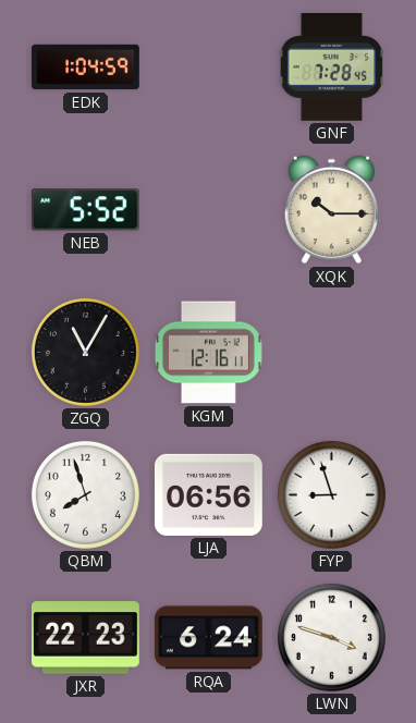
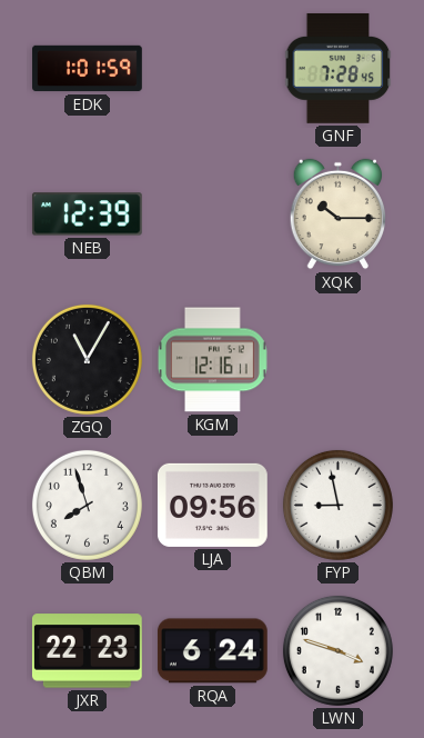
EDK: 1:04 -> 1:01
NEB: 5:52 -> 12:39
LJA: 06:56 -> 09:56
FYP: 8:57 -> 8:58
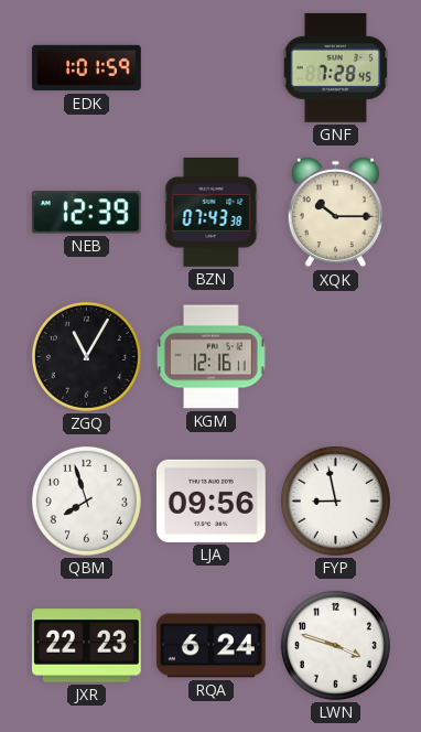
BZN: none -> 07:43
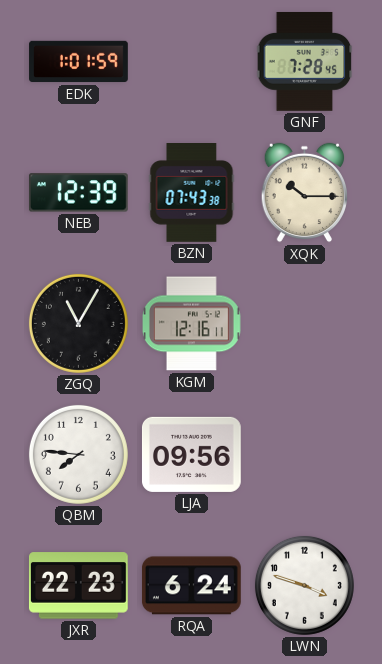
QBM: 7:57 -> 7:46
FYP: 8:58 -> none
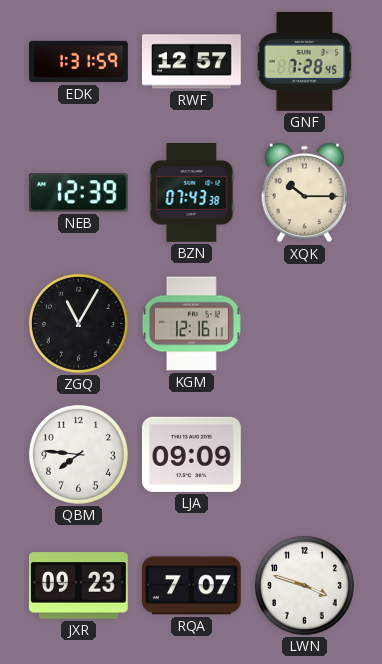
EDK: 1:01 -> 1:31
RWF: none -> 12:57
LJA: 09:56 -> 09:09
JXR: 22:23 -> 09:23
RQA: 6:24 -> 7:07
